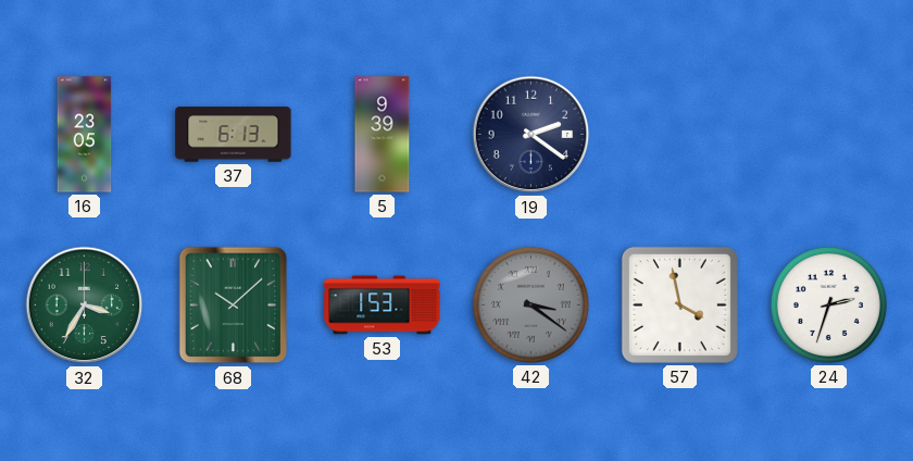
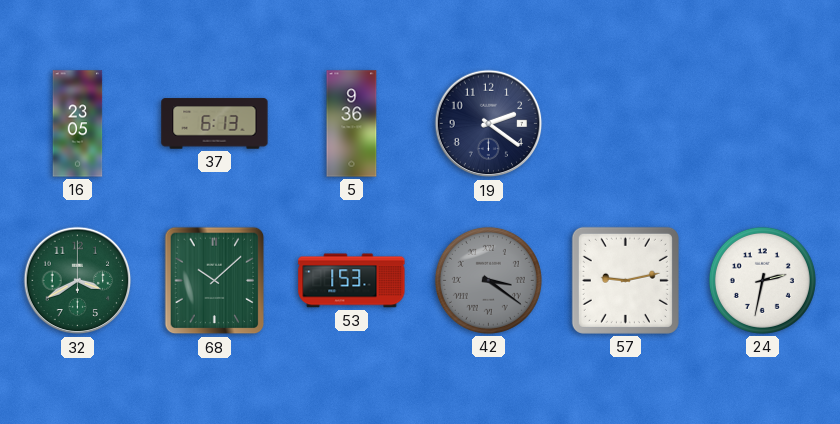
5: 9:39 -> 9:36
32: 3:35 -> 3:40
57: 3:58 -> 9:13
24: 2:33 -> 2:32
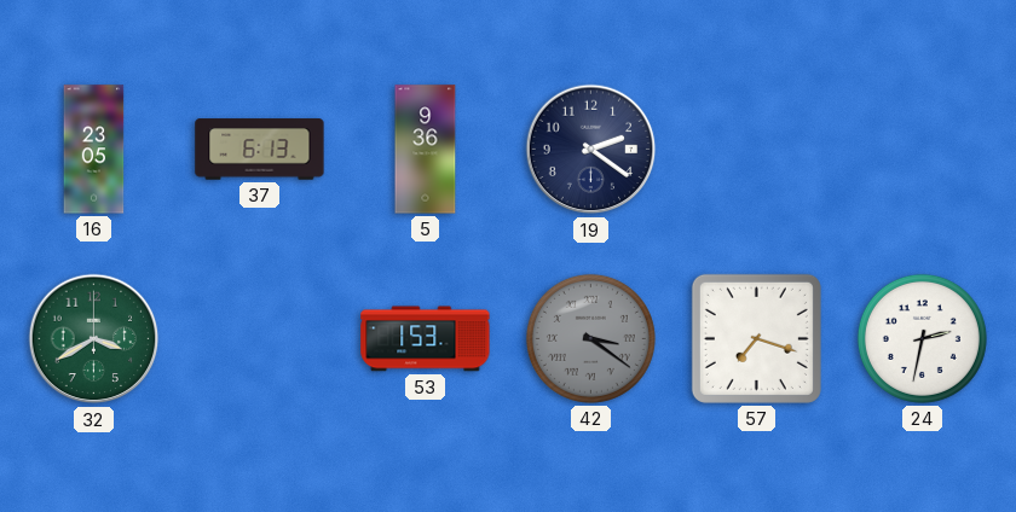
68: 10:08 -> none
57: 9:13 -> 7:18
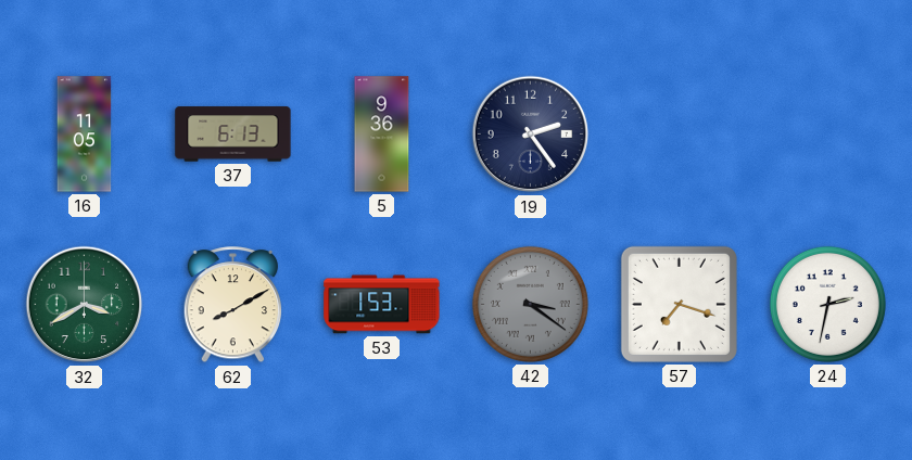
16: 23:05 -> 11:05
19: 2:21 -> 2:24
62: none -> 8:10
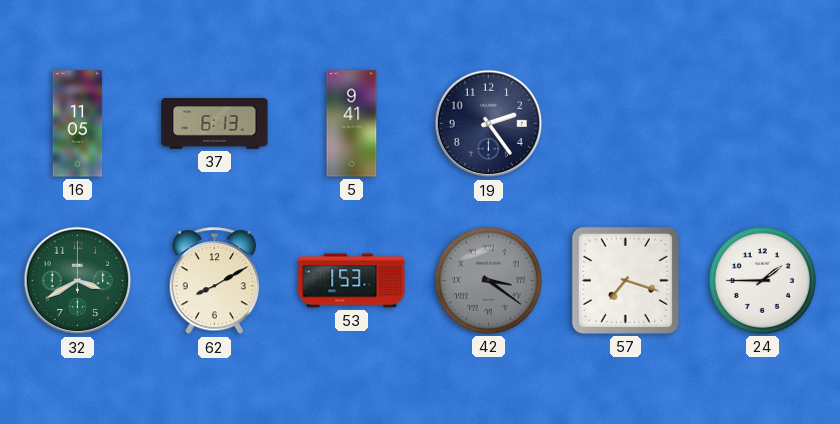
5: 9:36 -> 9:41
24: 2:32 -> 1:45
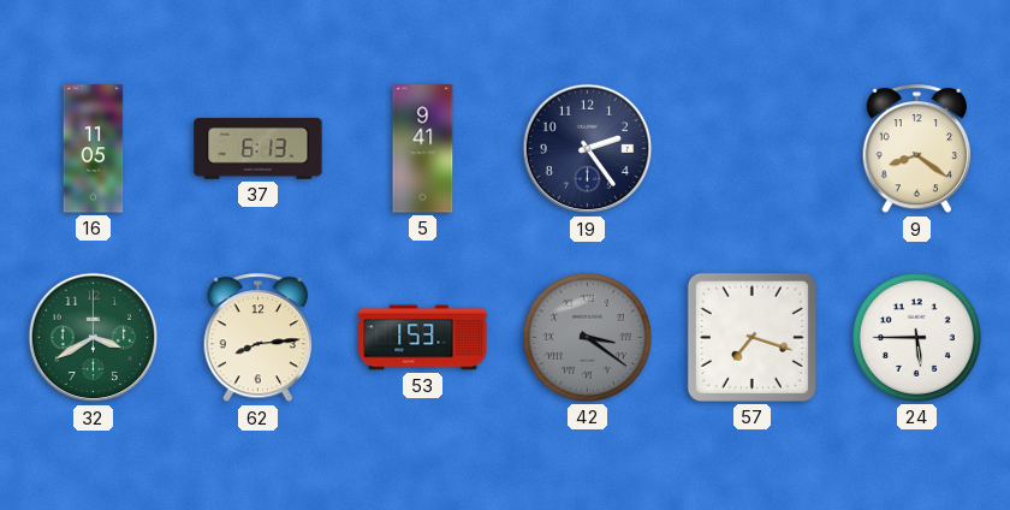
9: none -> 8:21
62: 8:10 -> 8:14
24: 1:45 -> 5:45
